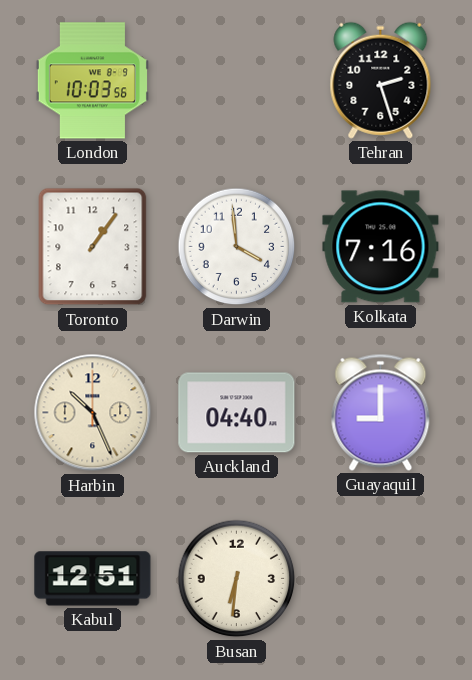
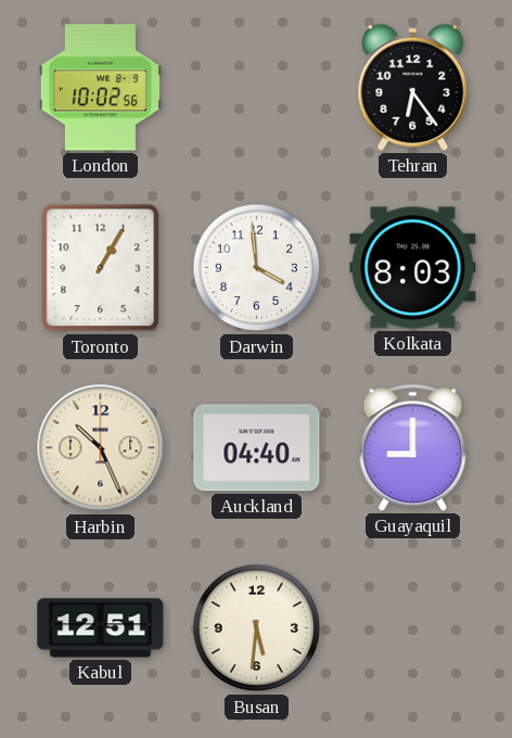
London: 10:03 -> 10:02
Tehran: 2:27 -> 6:24
Toronto: 1:06 -> 1:05
Kolkata: 7:16 -> 8:03
Busan: 6:31 -> 5:31
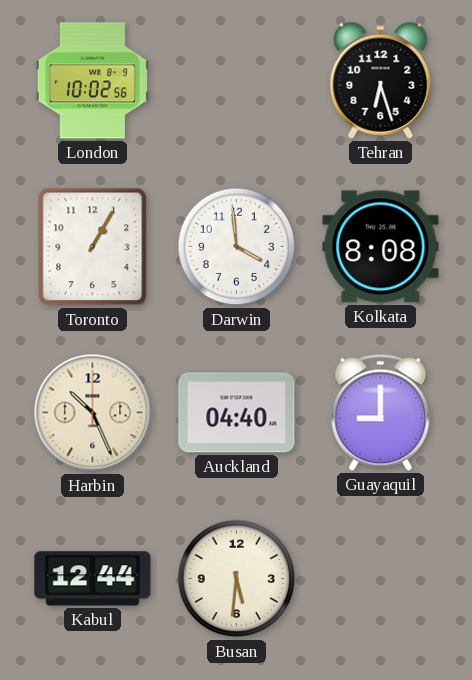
Tehran: 6:24 -> 6:27
Kolkata: 8:03 -> 8:08
Kabul: 12:51 -> 12:44
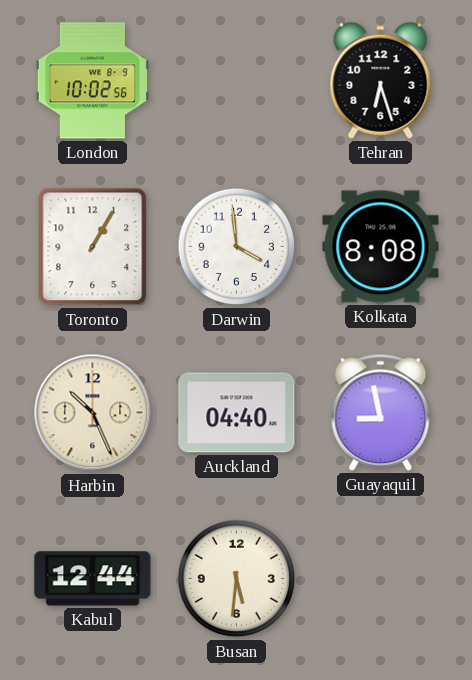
Guayaquil: 9:00 -> 8:58
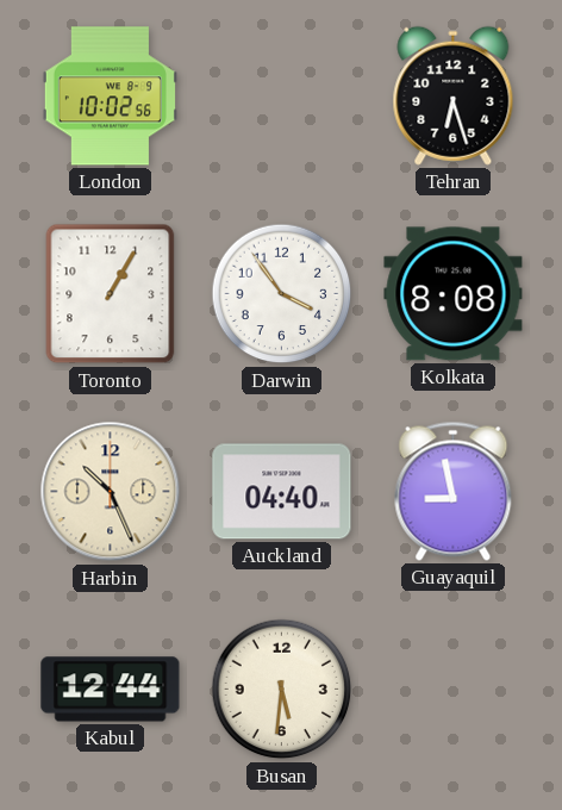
Darwin: 3:59 -> 3:54
